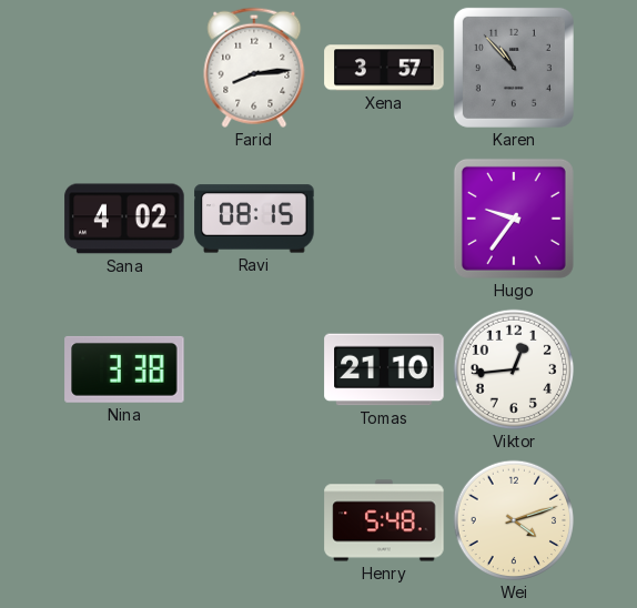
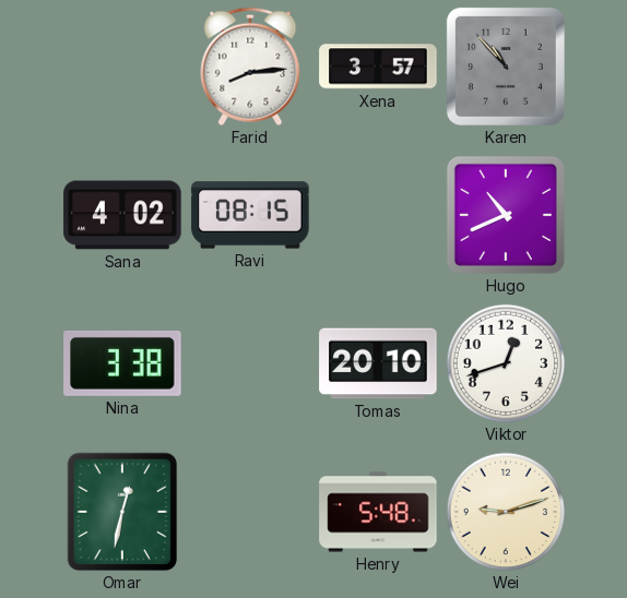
Hugo: 9:36 -> 10:41
Tomas: 21:10 -> 20:10
Viktor: 12:44 -> 12:42
Omar: none -> 12:32
Wei: 4:12 -> 9:12
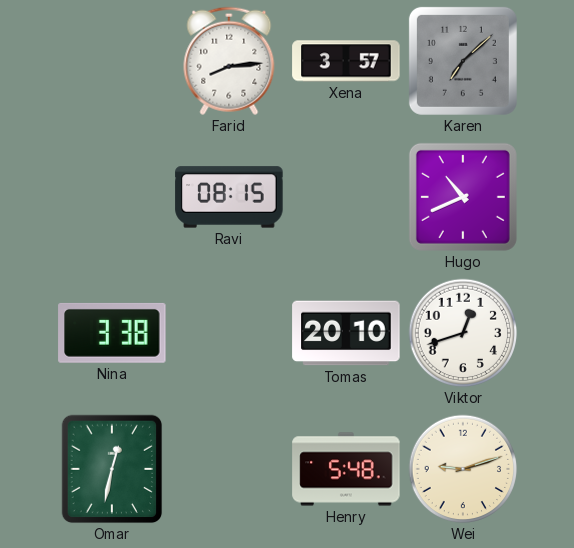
Karen: 10:53 -> 7:08
Sana: 4:02 -> none
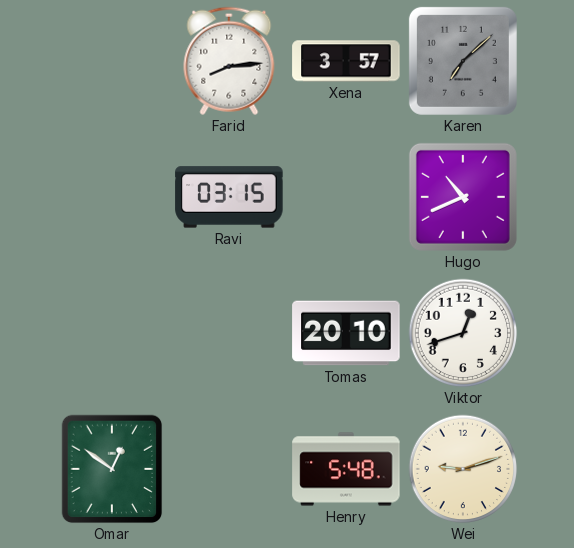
Ravi: 08:15 -> 03:15
Nina: 3:38 -> none
Omar: 12:32 -> 12:51
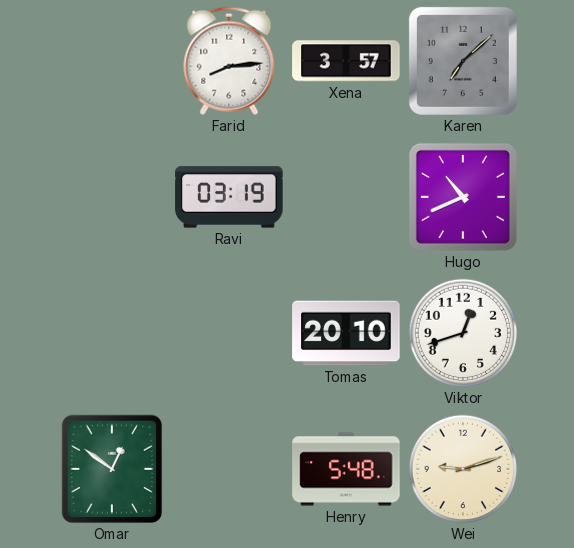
Ravi: 03:15 -> 03:19
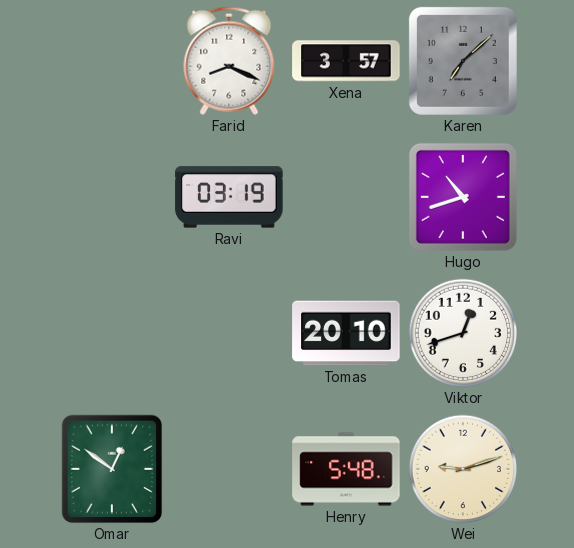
Farid: 8:14 -> 8:19
Hugo: 10:41 -> 10:42
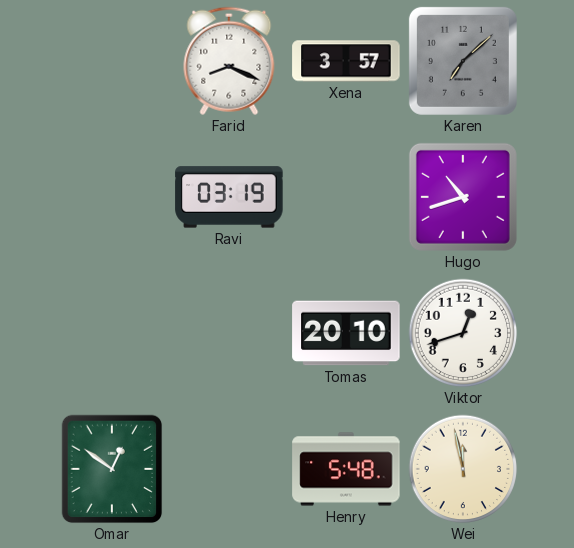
Wei: 9:12 -> 11:58
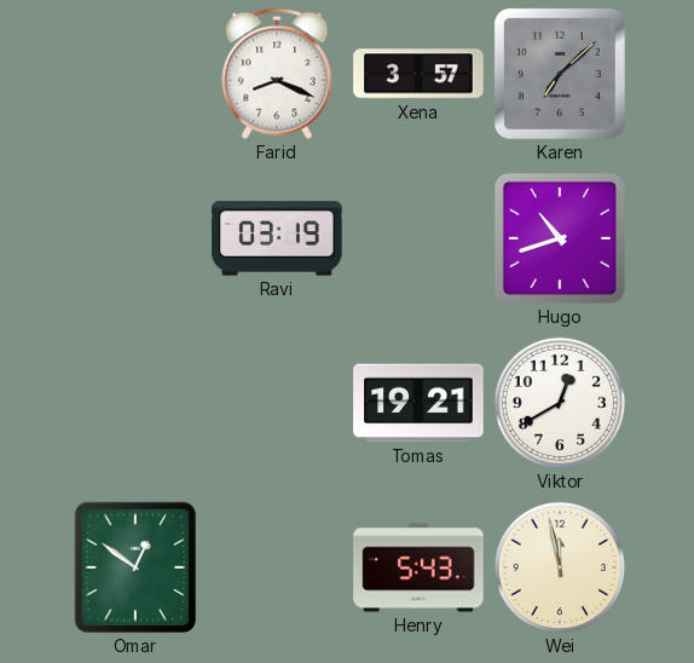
Tomas: 20:10 -> 19:21
Viktor: 12:42 -> 12:40
Henry: 5:48 -> 5:43
